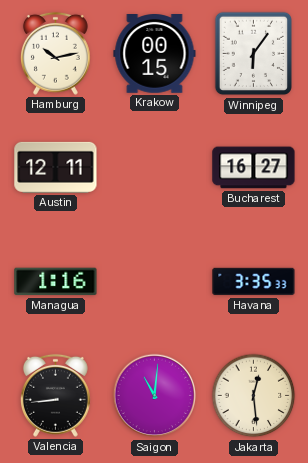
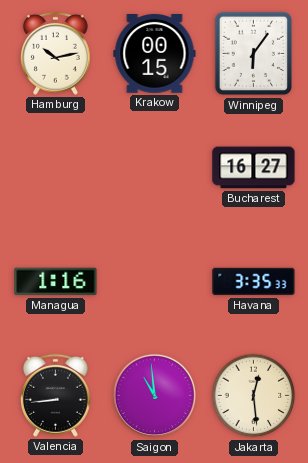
Austin: 12:11 -> none
Saigon: 11:01 -> 10:59
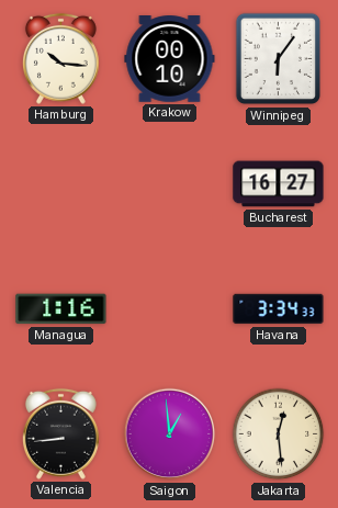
Hamburg: 10:13 -> 10:16
Krakow: 00:15 -> 00:10
Havana: 3:35 -> 3:34
Saigon: 10:59 -> 12:59
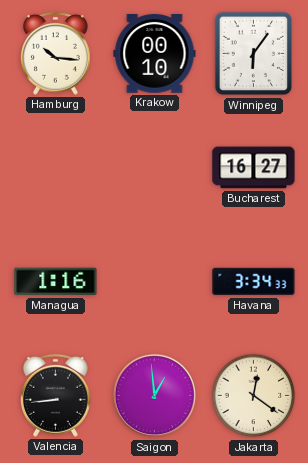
Jakarta: 12:29 -> 12:21
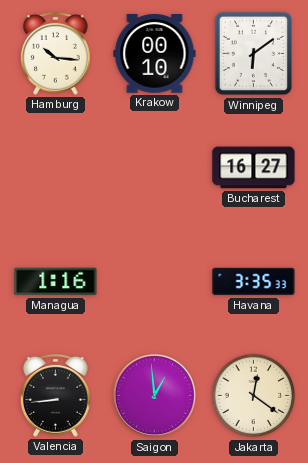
Winnipeg: 6:06 -> 6:09
Havana: 3:34 -> 3:35
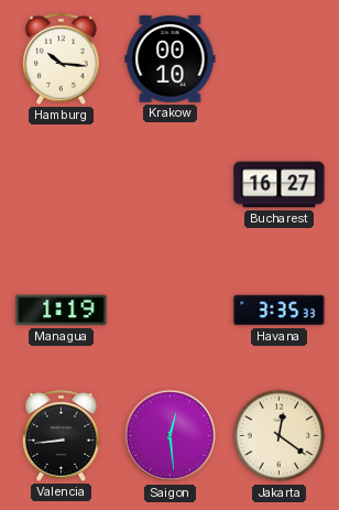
Winnipeg: 6:09 -> none
Managua: 1:16 -> 1:19
Saigon: 12:59 -> 12:29
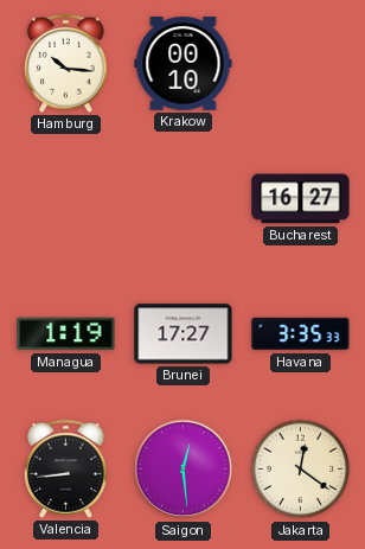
Brunei: none -> 17:27
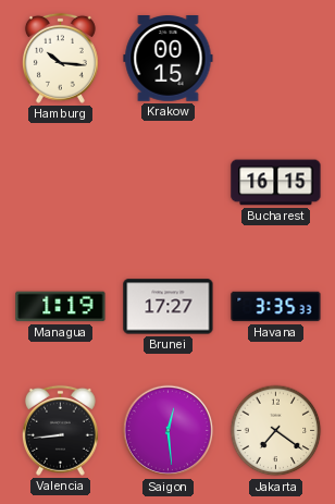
Krakow: 00:10 -> 00:15
Bucharest: 16:27 -> 16:15
Jakarta: 12:21 -> 7:21
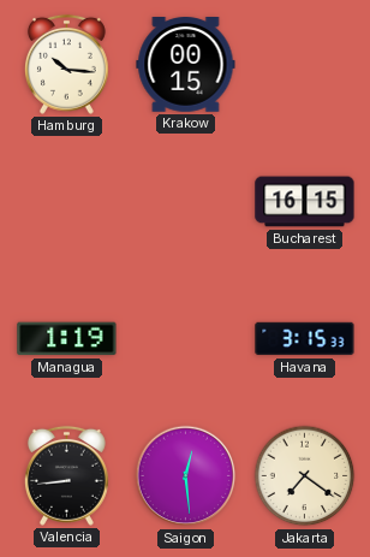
Brunei: 17:27 -> none
Havana: 3:35 -> 3:15
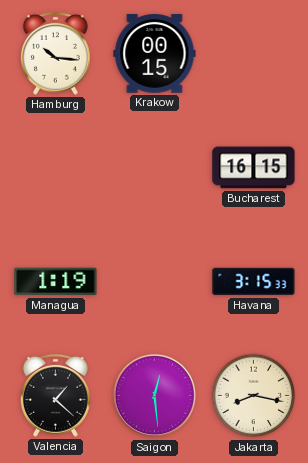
Valencia: 8:44 -> 1:22
Jakarta: 7:21 -> 8:17
